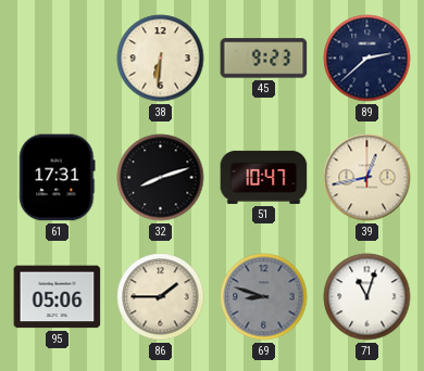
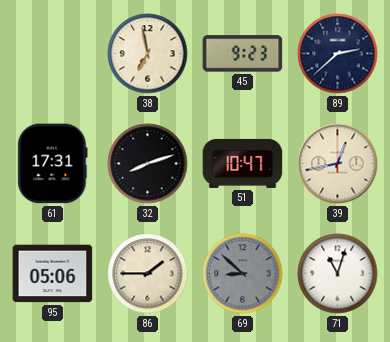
38: 6:31 -> 6:58
69: 8:48 -> 8:52
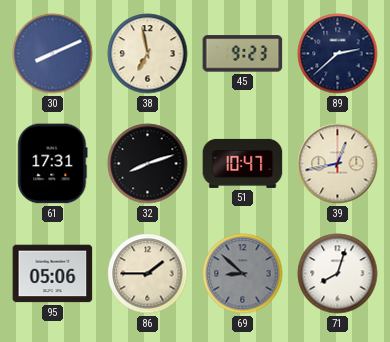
30: none -> 8:11
71: 11:03 -> 8:03
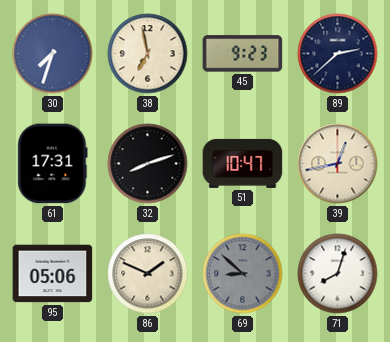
30: 8:11 -> 7:33
86: 1:45 -> 1:49
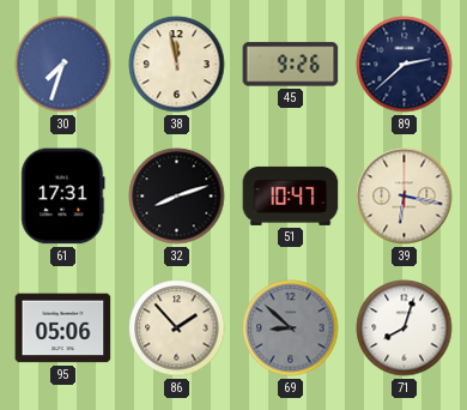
38: 6:58 -> 11:58
45: 9:23 -> 9:26
39: 12:43 -> 6:17
86: 1:49 -> 1:53
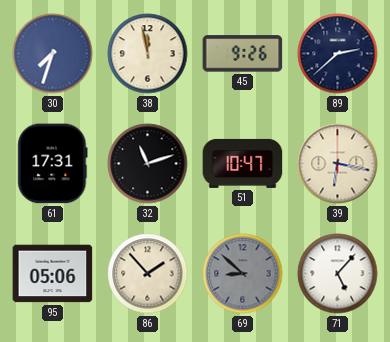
32: 8:12 -> 11:12
71: 8:03 -> 5:07
